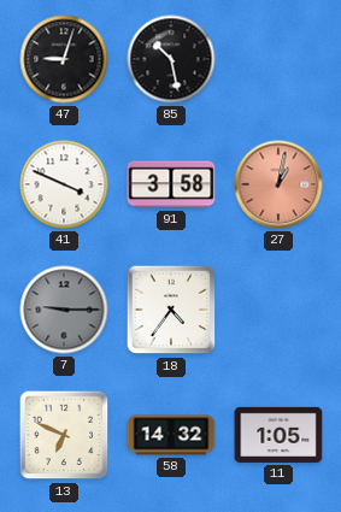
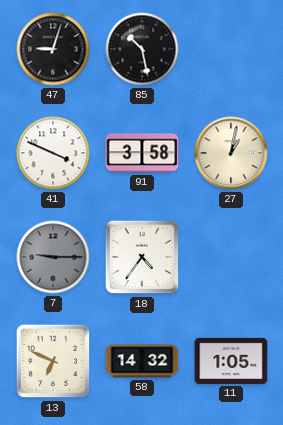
27 dial: salmon -> cream
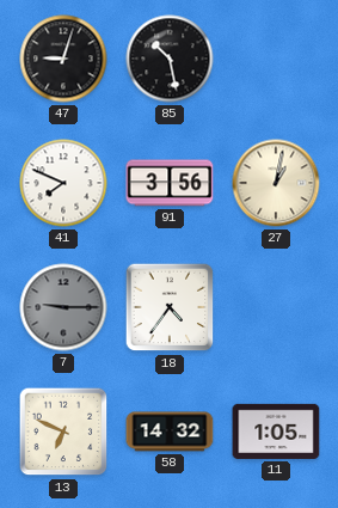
41: 3:49 -> 7:49
91: 3:58 -> 3:56
